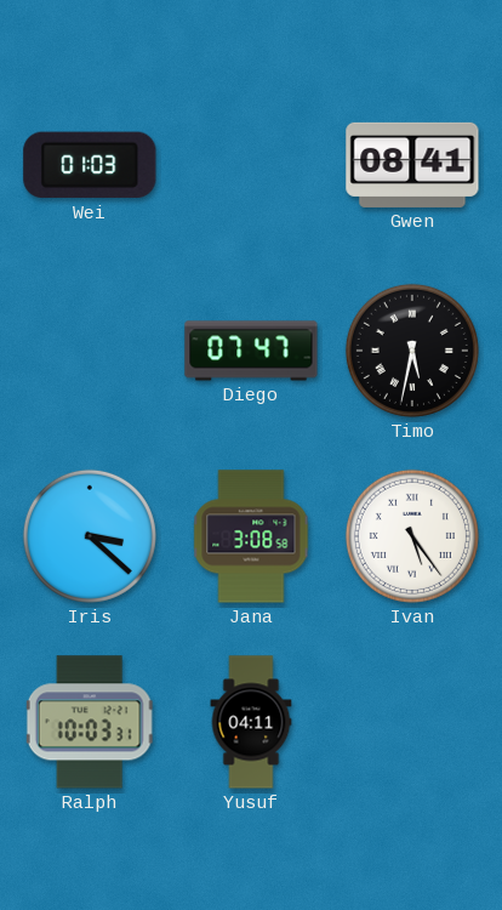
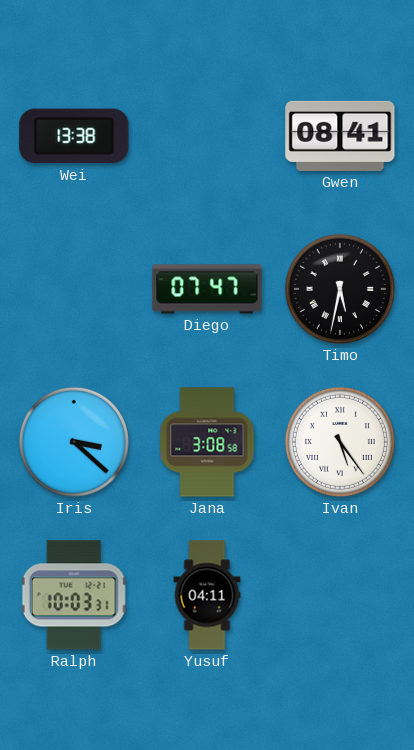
Wei: 01:03 -> 13:38
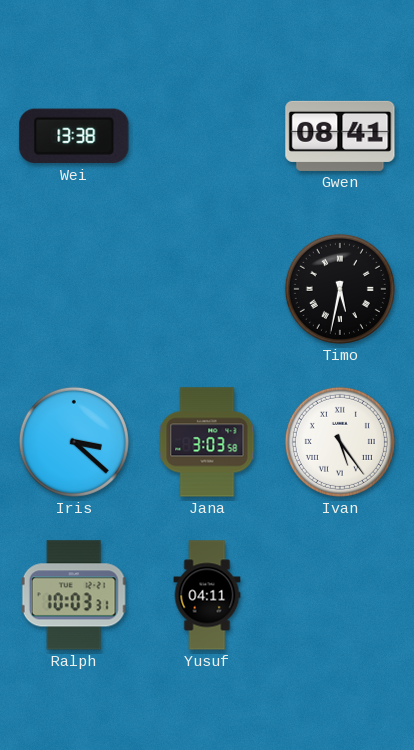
Diego: 07:47 -> none
Jana: 3:08 -> 3:03
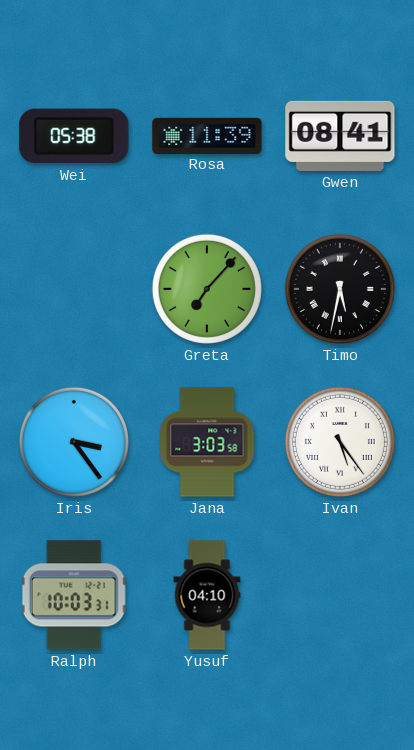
Wei: 13:38 -> 05:38
Rosa: none -> 11:39
Greta: none -> 7:07
Iris: 3:22 -> 3:24
Yusuf: 04:11 -> 04:10
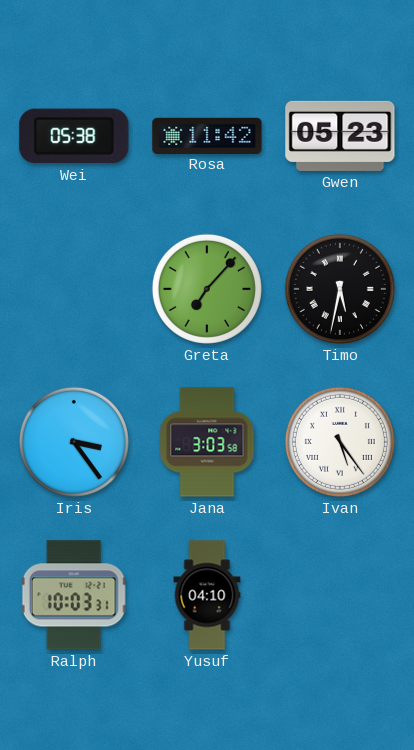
Rosa: 11:39 -> 11:42
Gwen: 08:41 -> 05:23
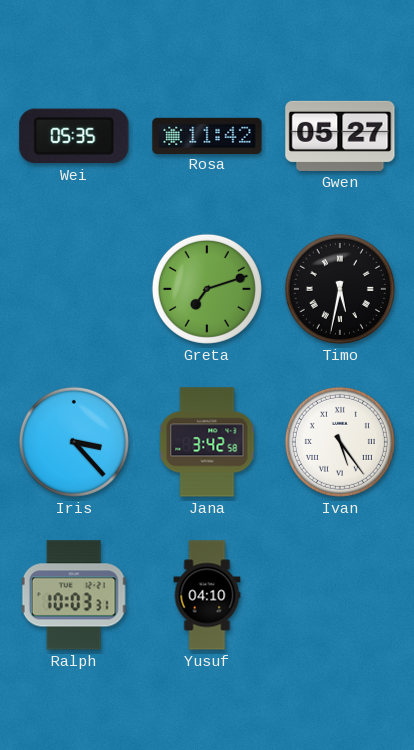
Wei: 05:38 -> 05:35
Gwen: 05:23 -> 05:27
Greta: 7:07 -> 7:12
Iris: 3:24 -> 3:23
Jana: 3:03 -> 3:42
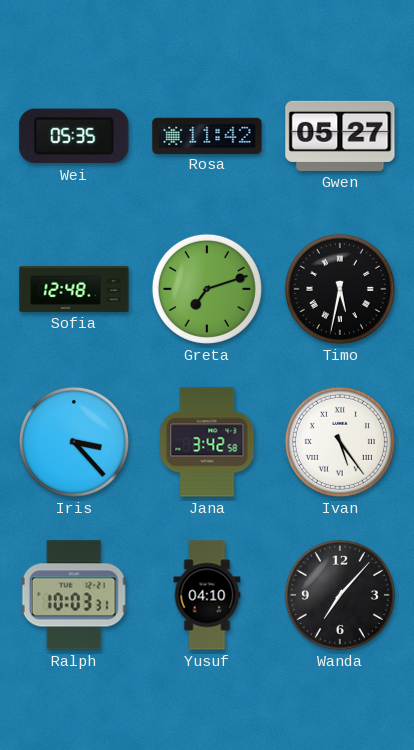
Sofia: none -> 12:48
Wanda: none -> 7:07
